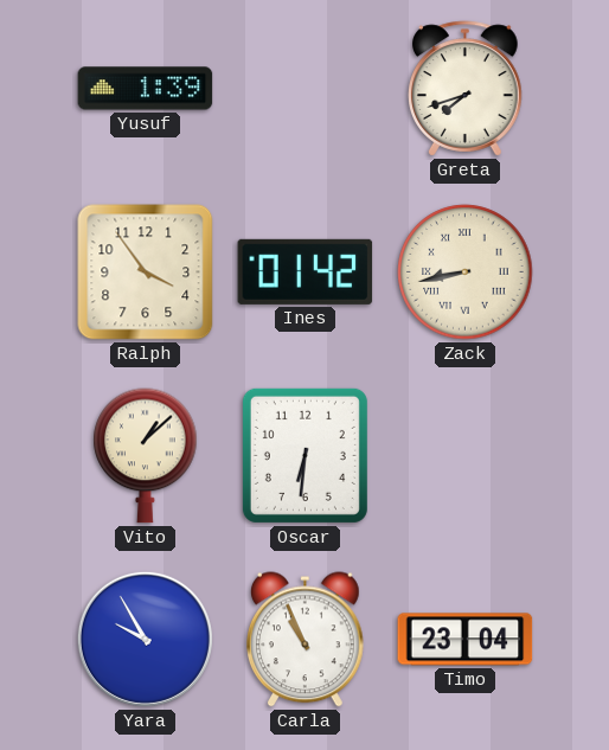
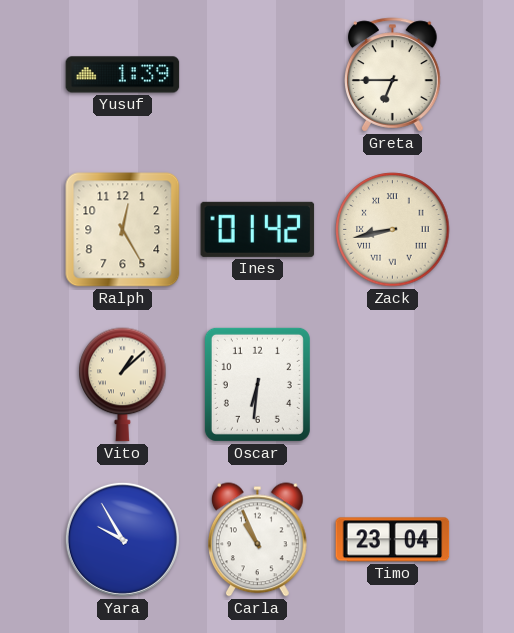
Greta: 7:42 -> 6:45
Ralph: 3:54 -> 12:25
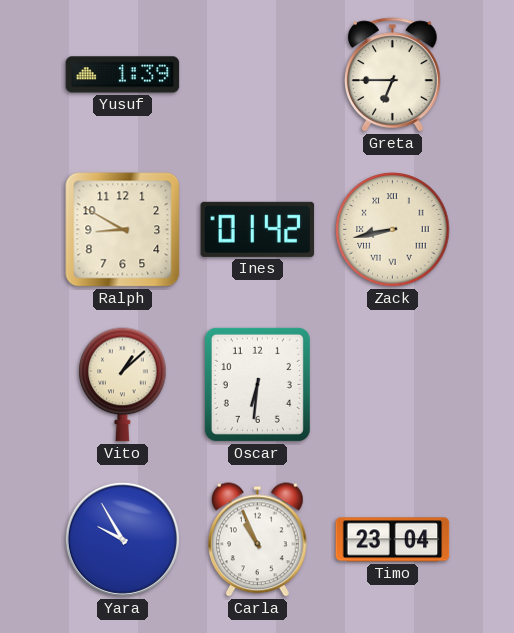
Ralph: 12:25 -> 8:50
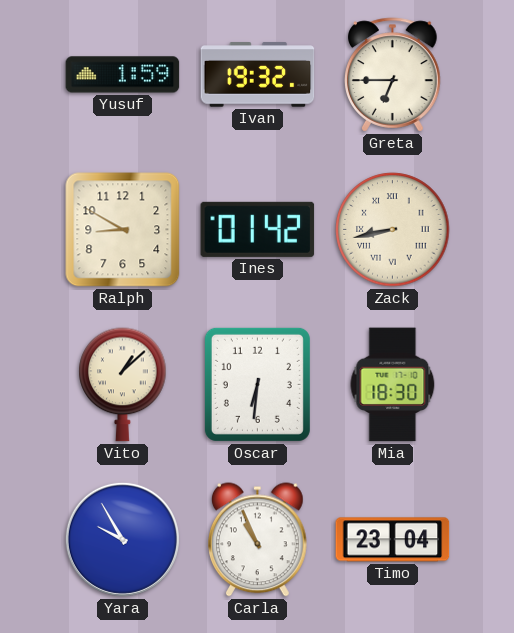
Yusuf: 1:39 -> 1:59
Ivan: none -> 19:32
Mia: none -> 18:30
